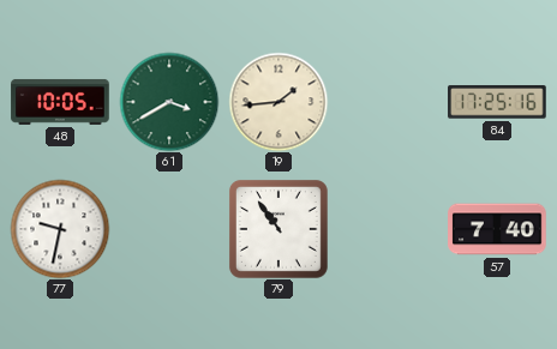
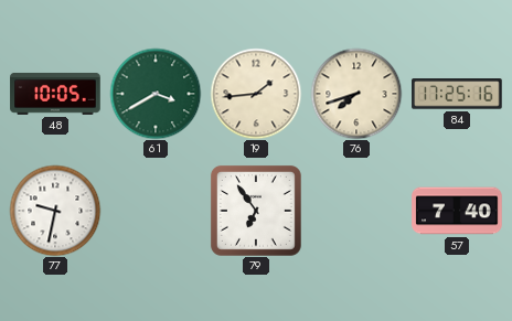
76: none -> 7:42
79: 10:54 -> 6:54
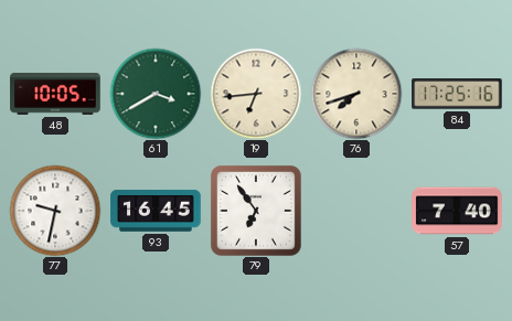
19: 1:44 -> 6:44
93: none -> 16:45
